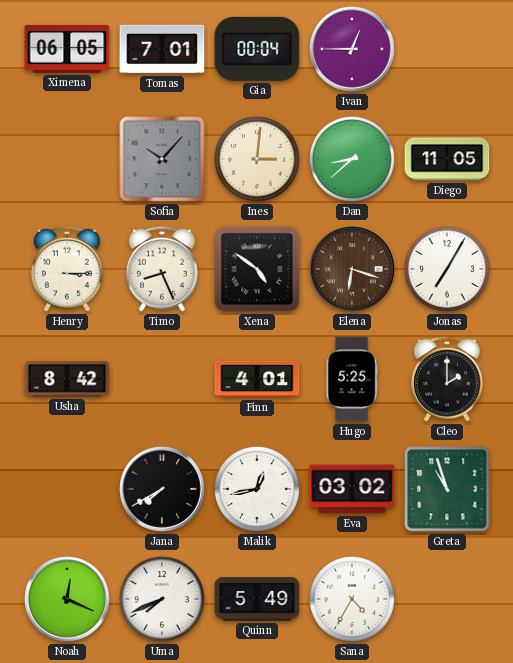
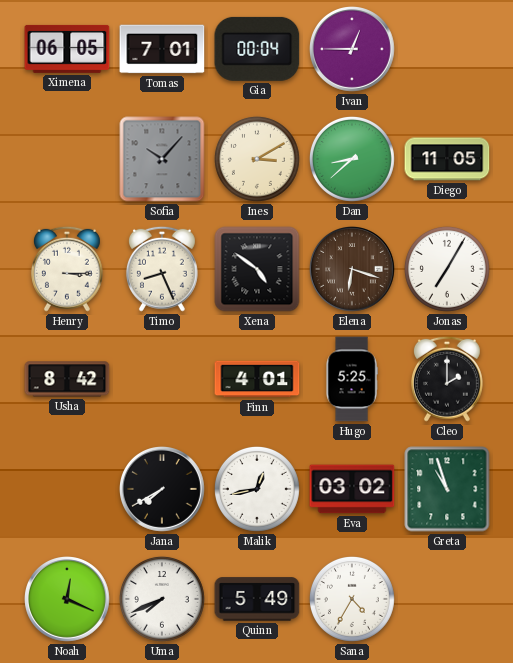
Ines: 3:01 -> 3:10
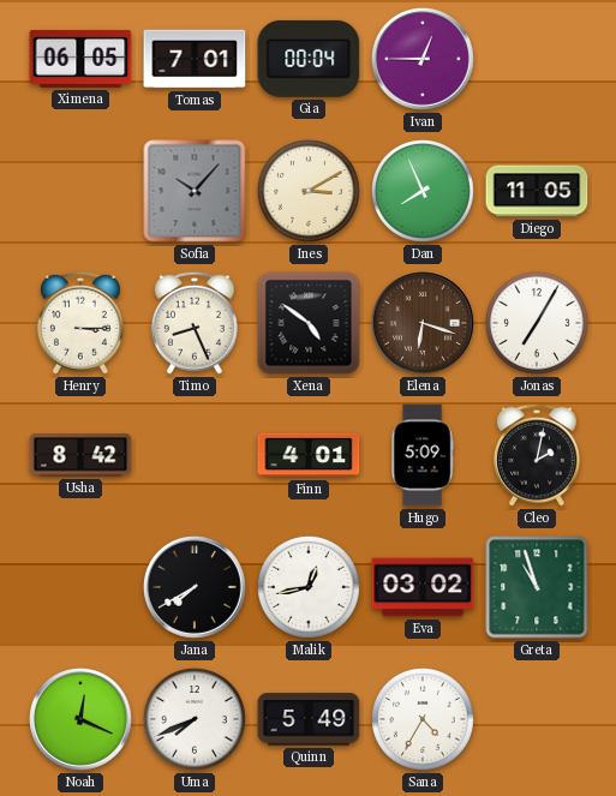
Dan: 8:38 -> 7:56
Hugo: 5:25 -> 5:09
Cleo: 2:00 -> 2:02
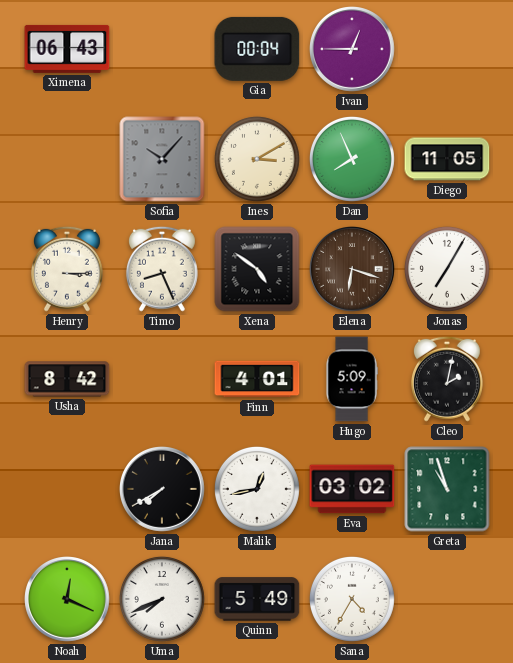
Ximena: 06:05 -> 06:43
Tomas: 7:01 -> none
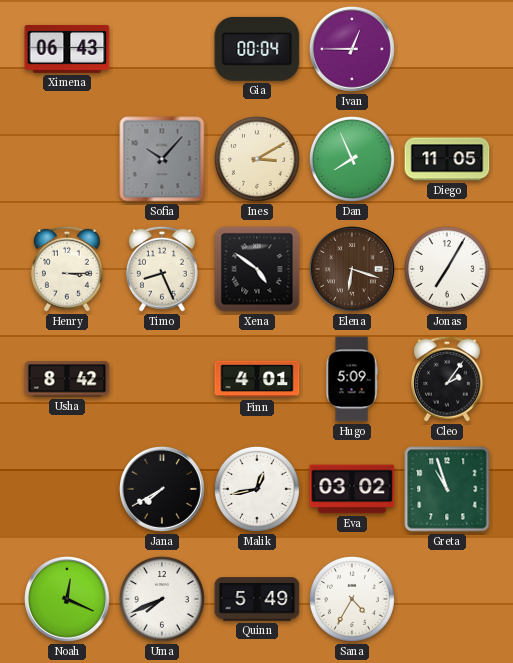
Cleo: 2:02 -> 2:06
